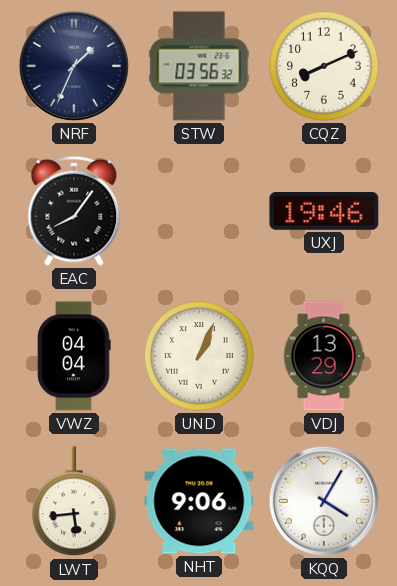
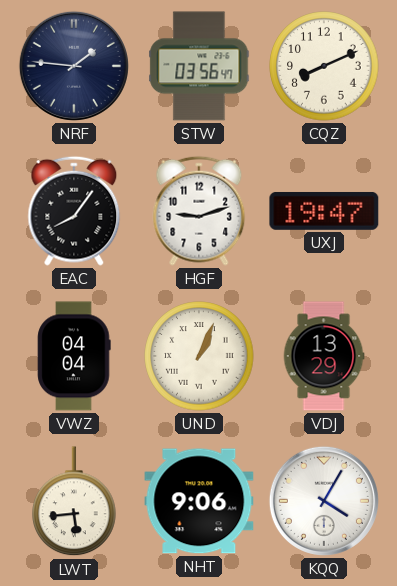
NRF: 1:34 -> 1:46
STW: 03:56:32 -> 03:56:47
HGF: none -> 9:12
UXJ: 19:46 -> 19:47
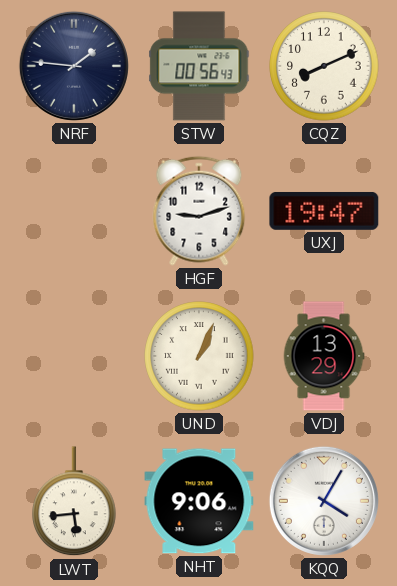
STW: 03:56 -> 00:56
EAC: 8:06 -> none
VWZ: 04:04 -> none
